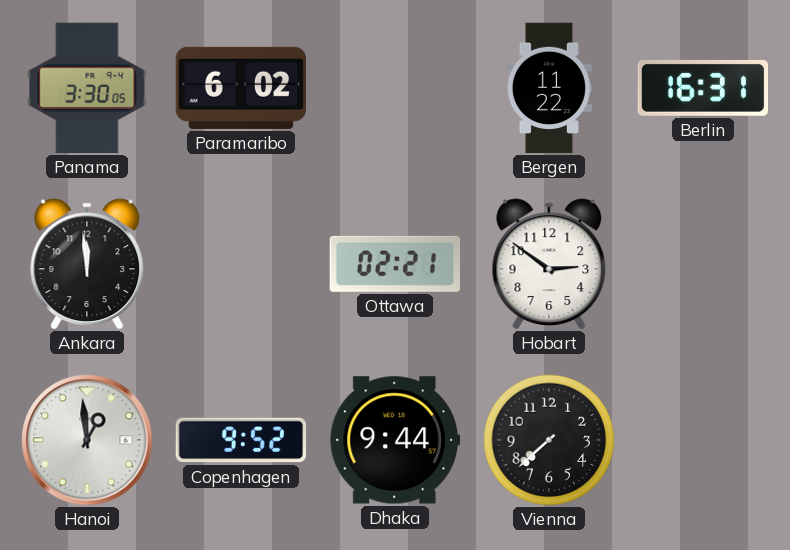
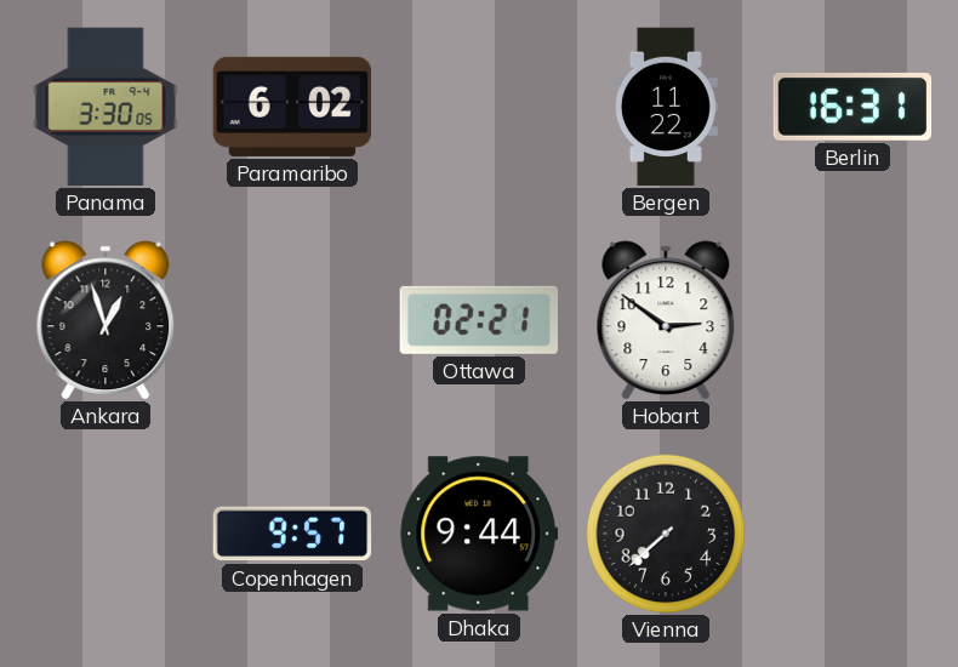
Ankara: 11:59 -> 12:57
Hanoi: 12:59 -> none
Copenhagen: 9:52 -> 9:57
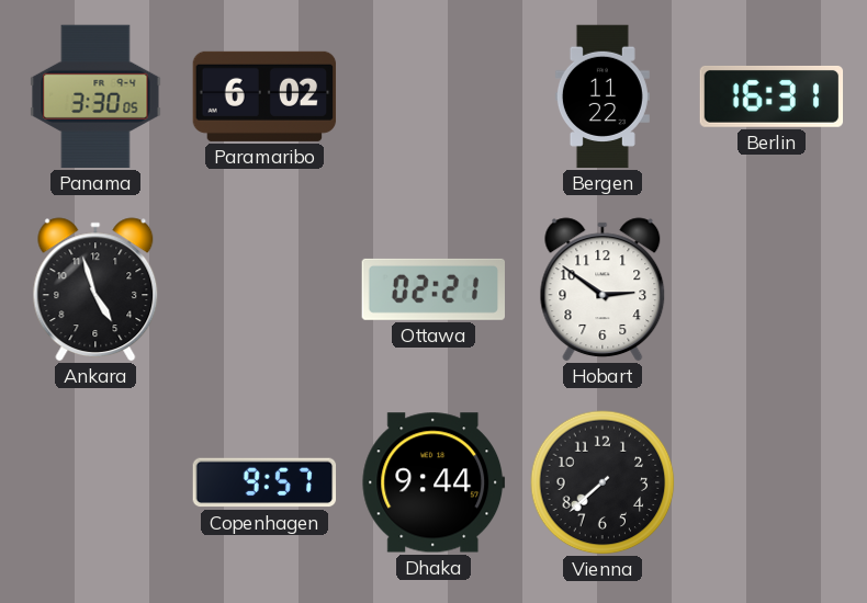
Ankara: 12:57 -> 4:57
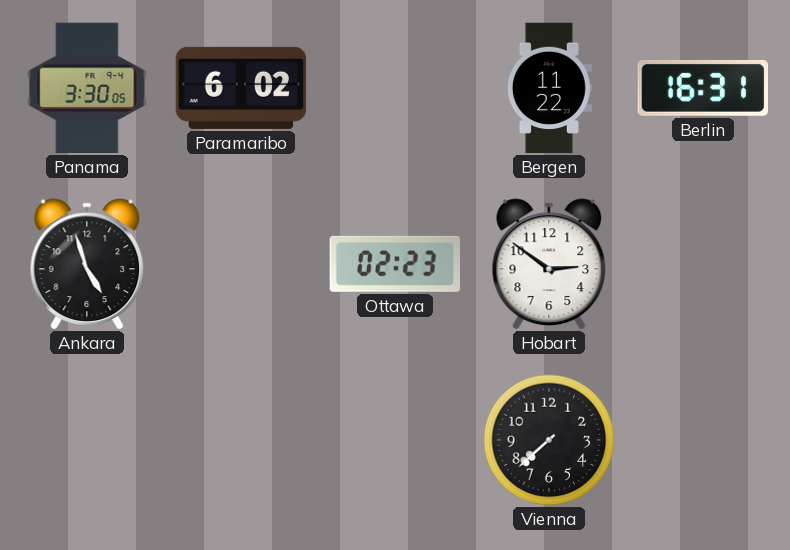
Ottawa: 02:21 -> 02:23
Copenhagen: 9:57 -> none
Dhaka: 9:44 -> none
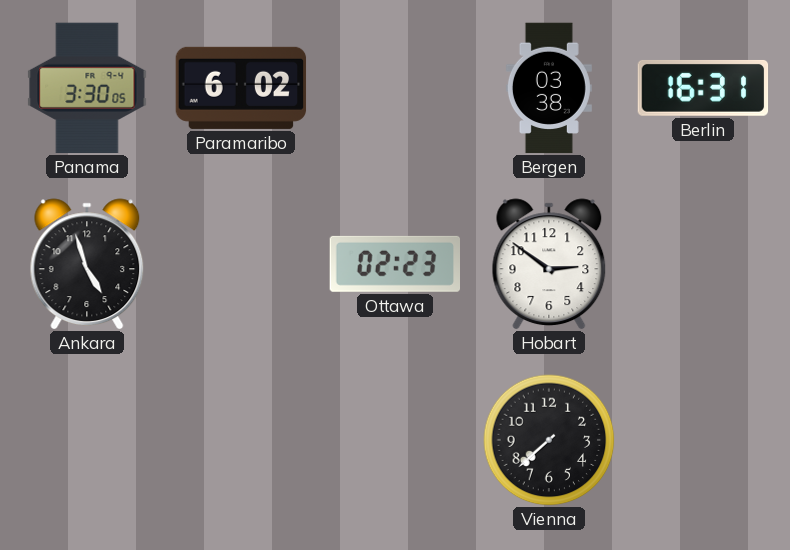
Bergen: 11:22 -> 03:38
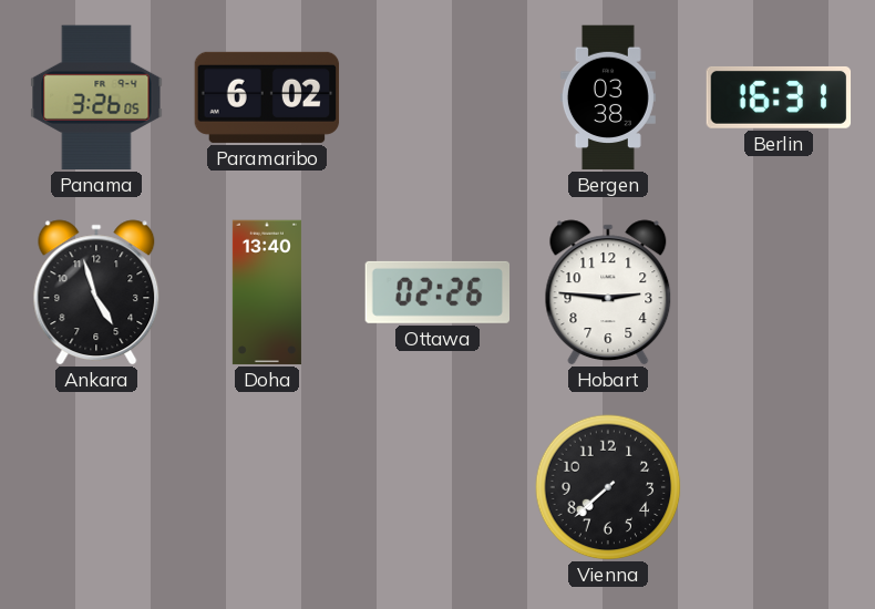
Panama: 3:30 -> 3:26
Doha: none -> 13:40
Ottawa: 02:23 -> 02:26
Hobart: 2:51 -> 2:46
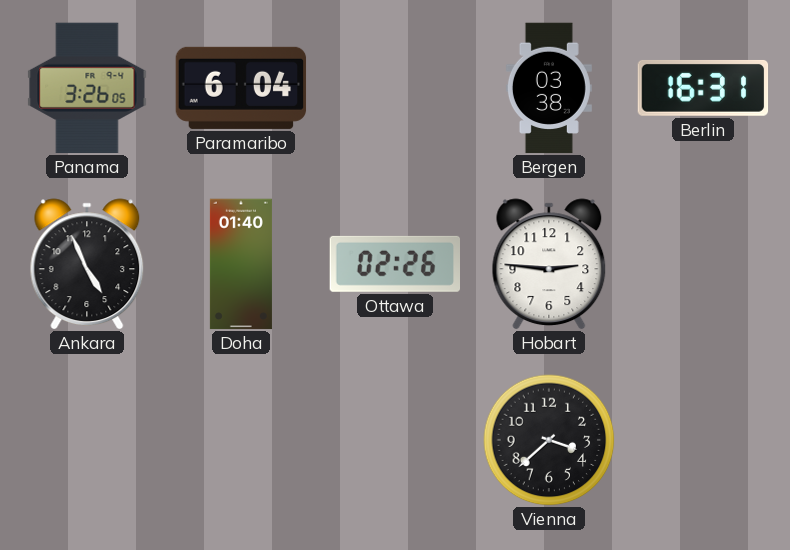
Paramaribo: 6:02 -> 6:04
Ankara: 4:57 -> 4:56
Doha: 13:40 -> 01:40
Vienna: 7:38 -> 3:38
